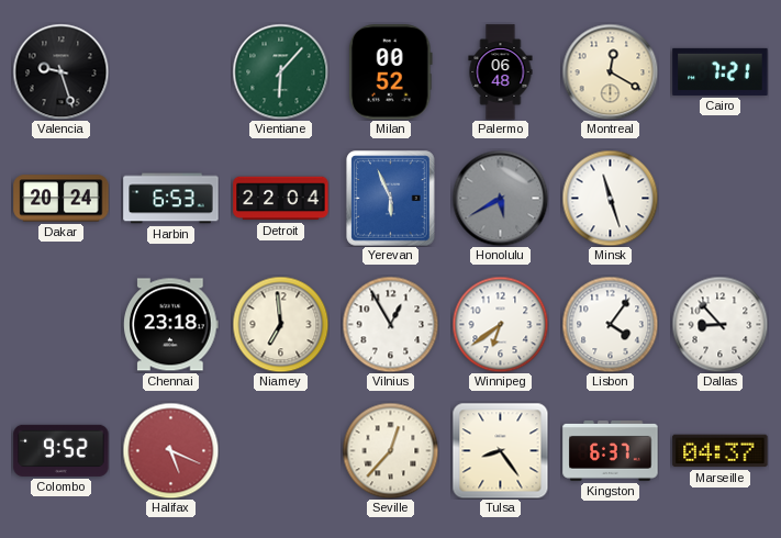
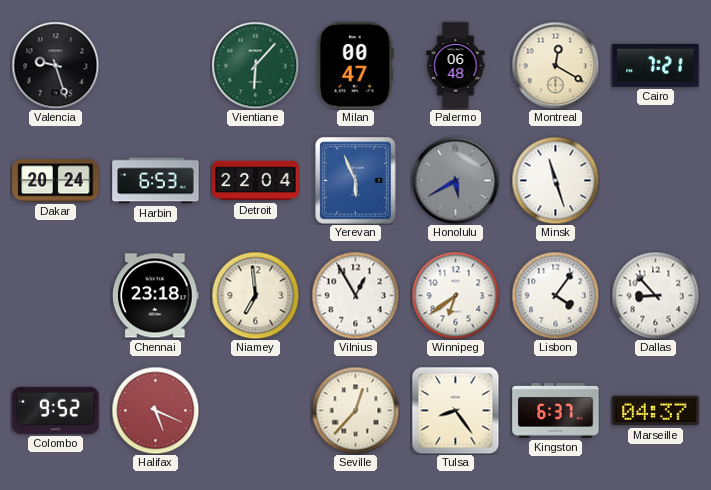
Milan: 00:52 -> 00:47
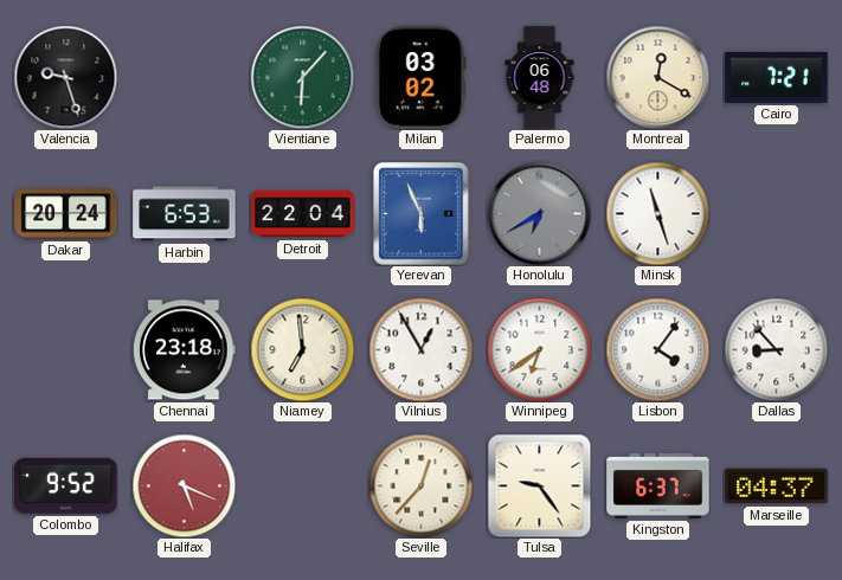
Milan: 00:47 -> 03:02
Honolulu: 5:40 -> 6:40
Tulsa: 8:24 -> 9:24
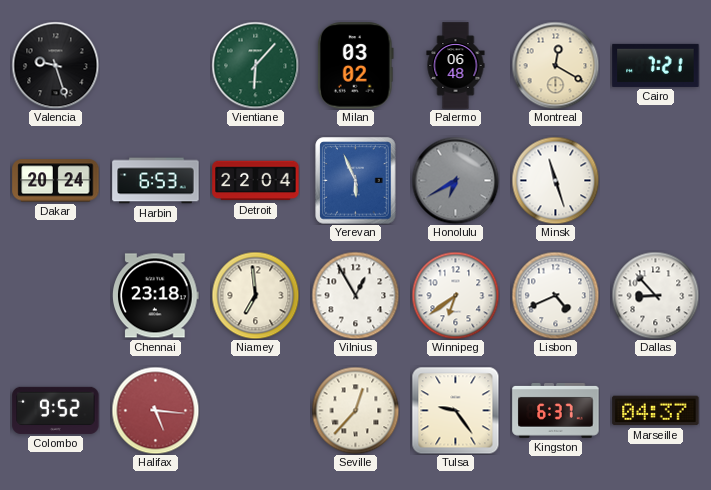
Lisbon: 4:06 -> 4:41
Halifax: 5:19 -> 5:16
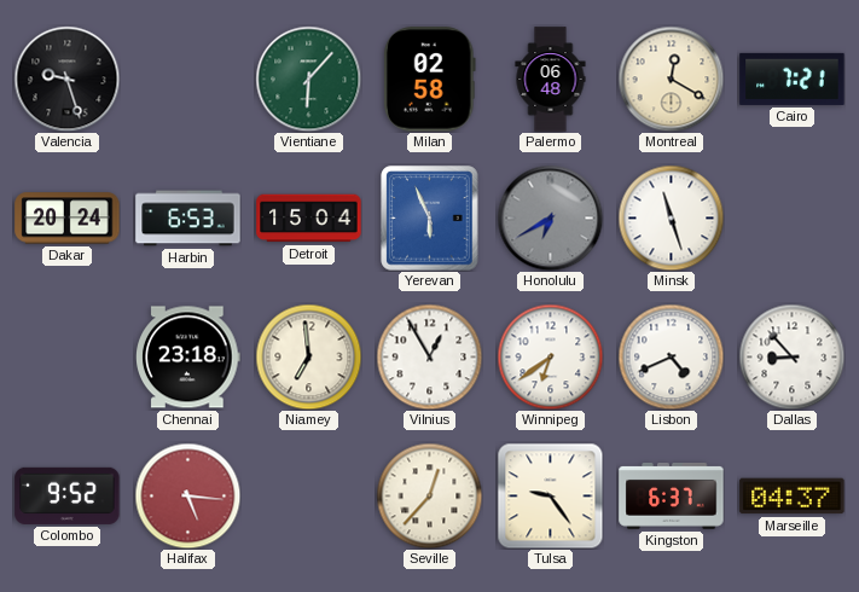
Milan: 03:02 -> 02:58
Detroit: 22:04 -> 15:04
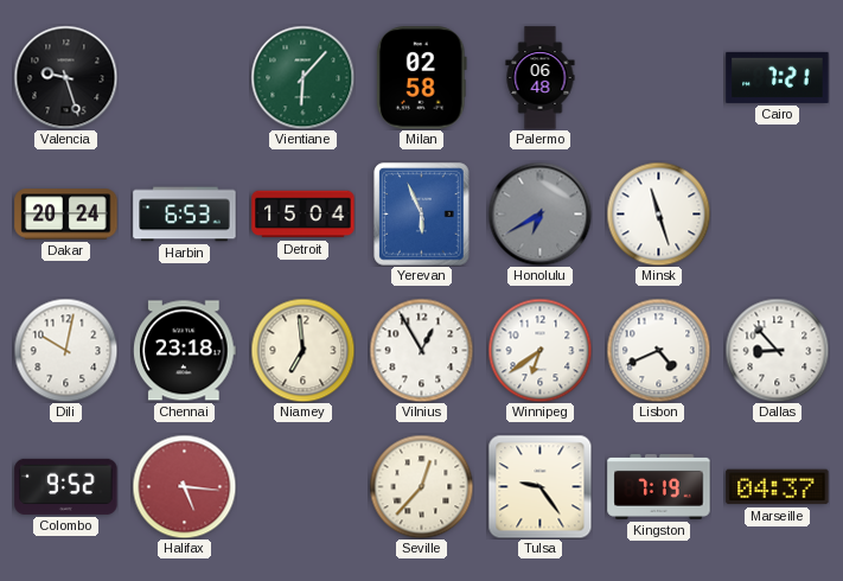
Montreal: 12:20 -> none
Dili: none -> 10:02
Kingston: 6:37 -> 7:19
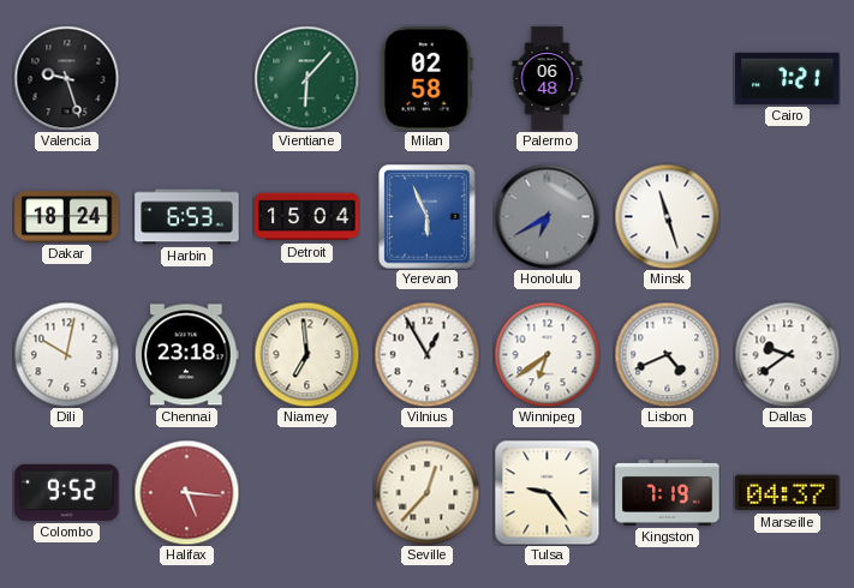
Dakar: 20:24 -> 18:24
Dallas: 8:53 -> 9:39
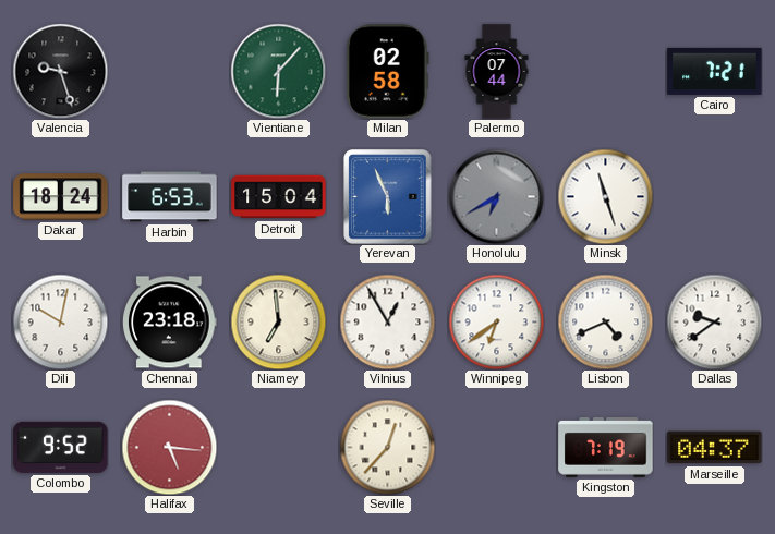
Palermo: 06:48 -> 07:44
Tulsa: 9:24 -> none
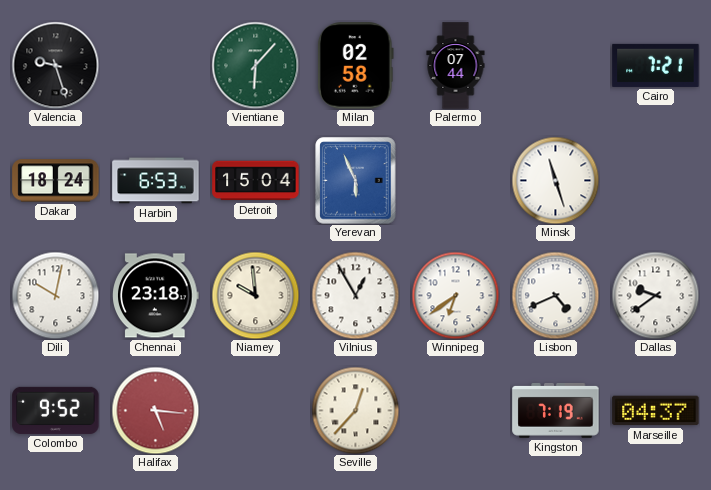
Honolulu: 6:40 -> none
Niamey: 6:59 -> 9:59
